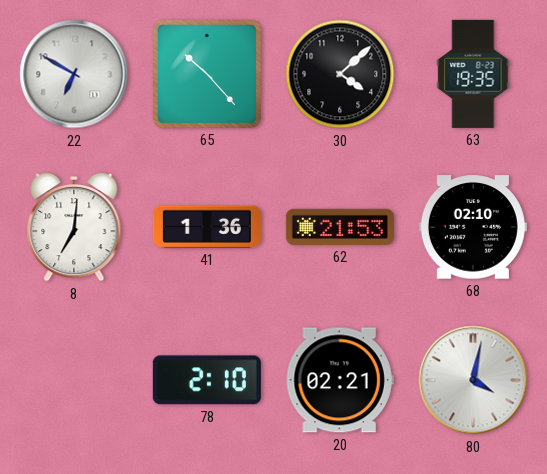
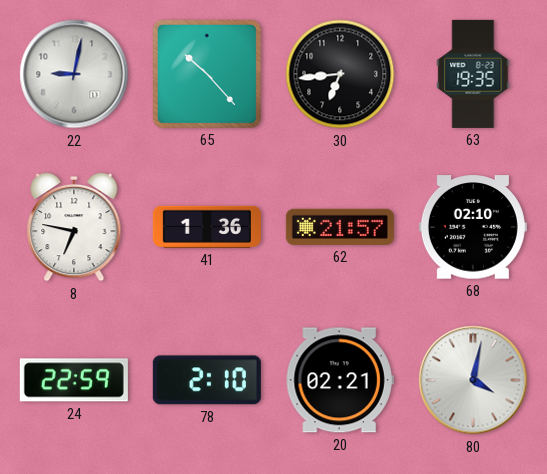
22: 6:50 -> 9:02
30: 4:08 -> 6:44
8: 7:01 -> 6:47
62: 21:53 -> 21:57
24: none -> 22:59
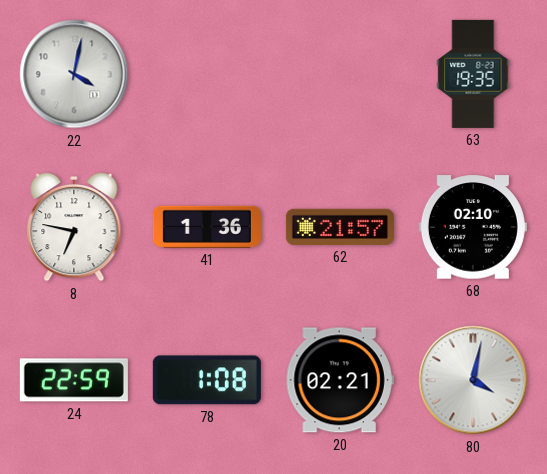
22: 9:02 -> 4:02
65: 10:23 -> none
30: 6:44 -> none
78: 2:10 -> 1:08
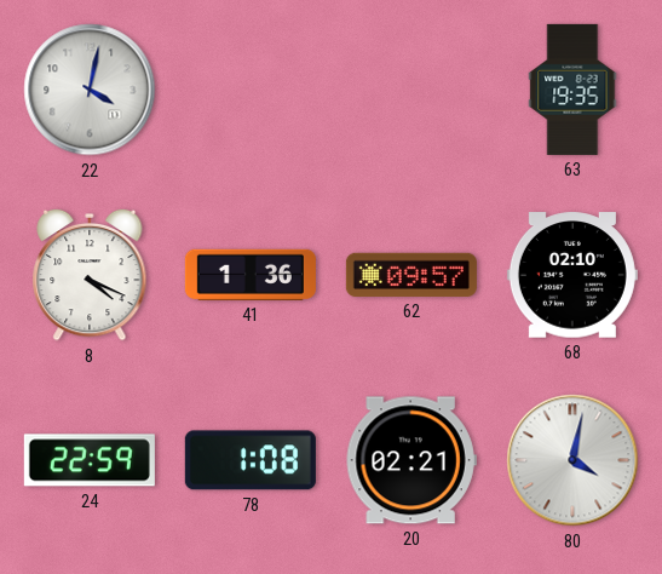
8: 6:47 -> 4:19
62: 21:57 -> 09:57
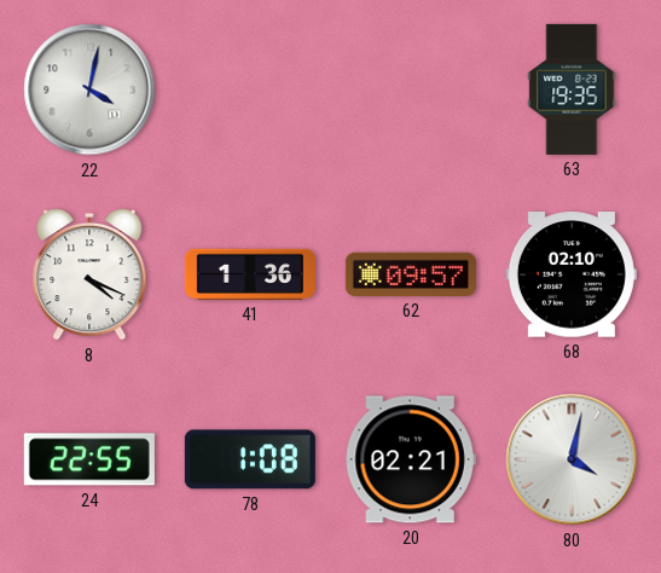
24: 22:59 -> 22:55
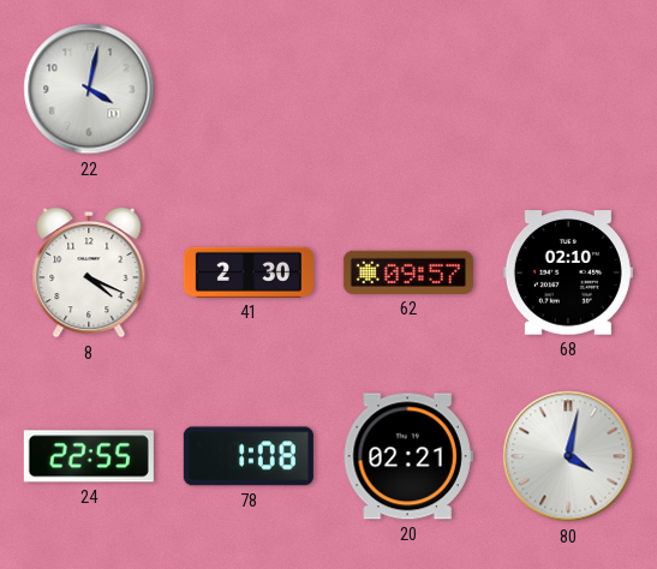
63: 19:35 -> none
41: 1:36 -> 2:30
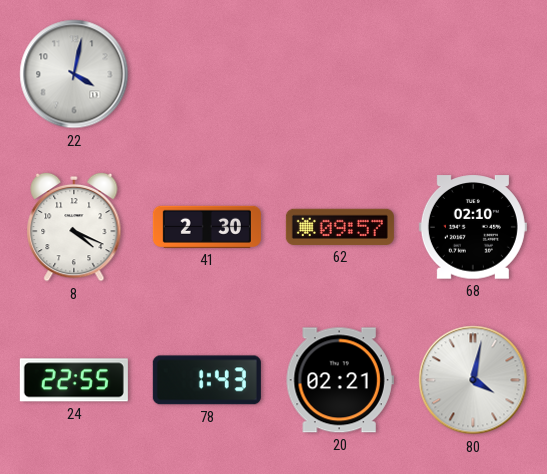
78: 1:08 -> 1:43
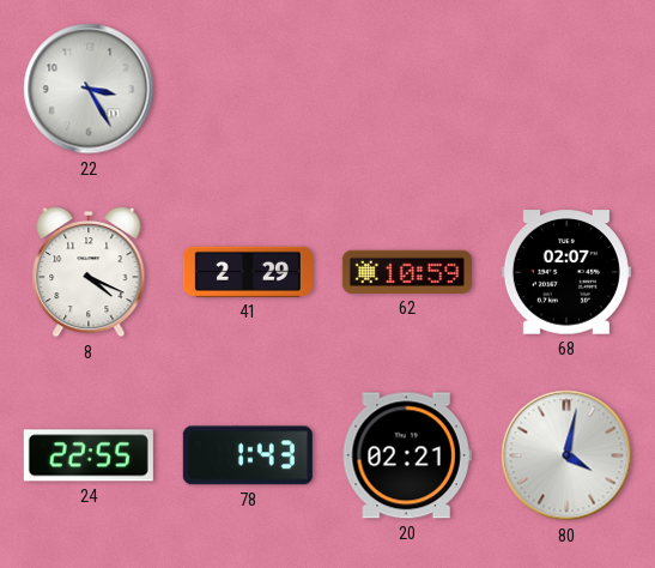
22: 4:02 -> 3:25
41: 2:30 -> 2:29
62: 09:57 -> 10:59
68: 02:10 -> 02:07
